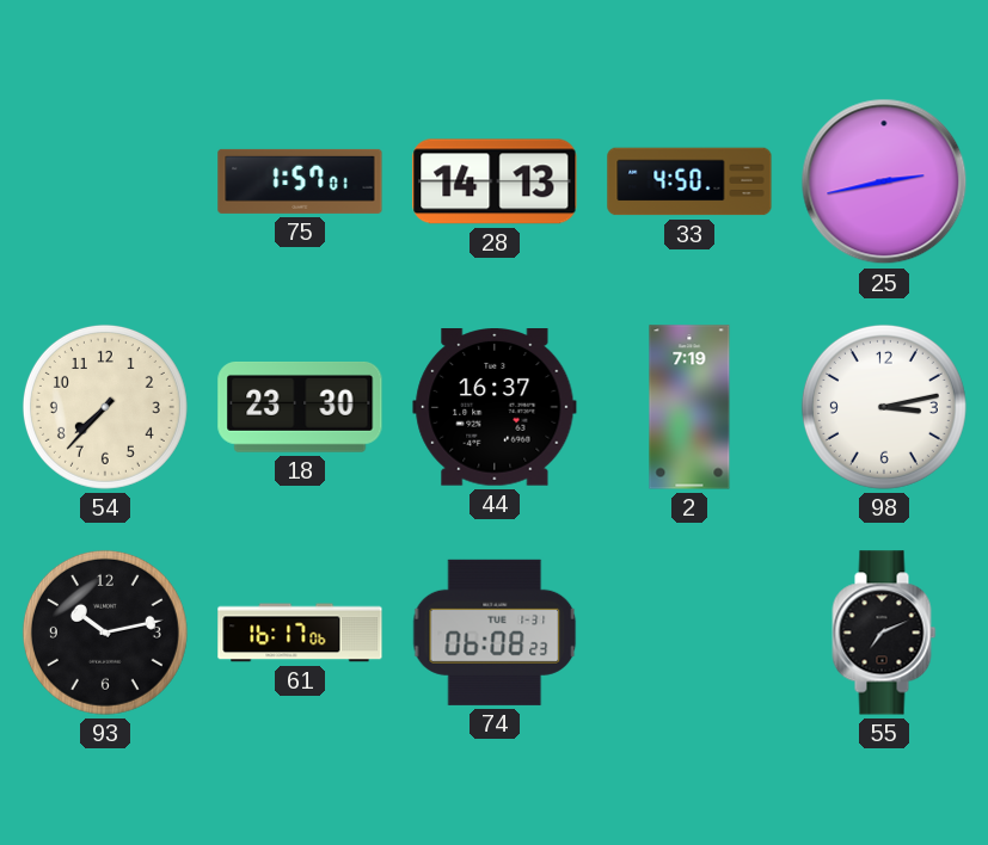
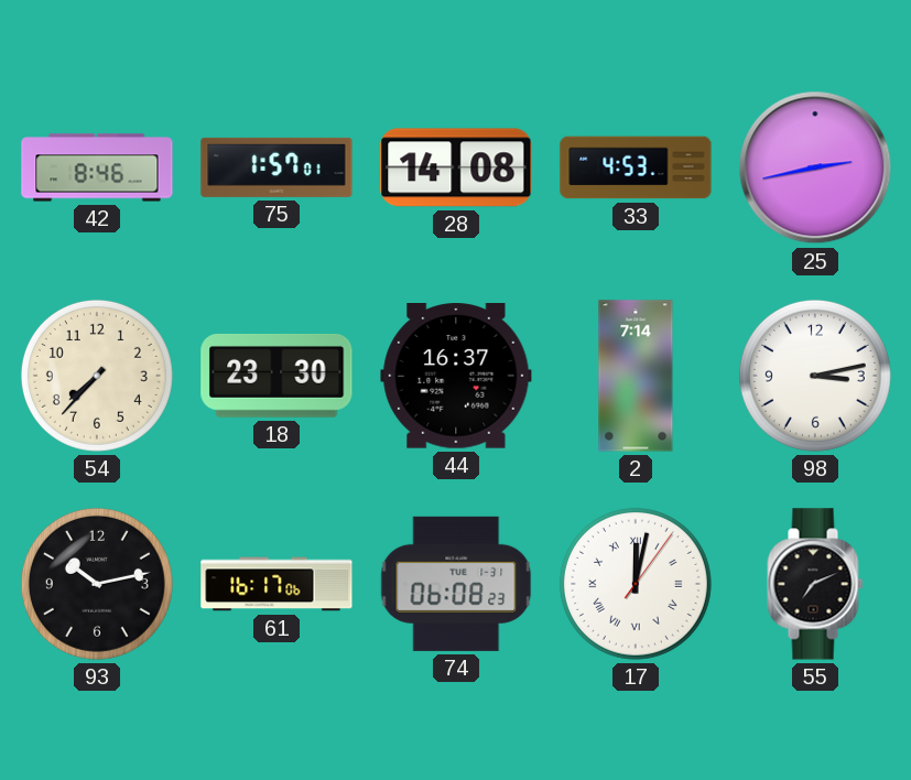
42: none -> 8:46
28: 14:13 -> 14:08
33: 4:50 -> 4:53
2: 7:19 -> 7:14
17: none -> 12:02
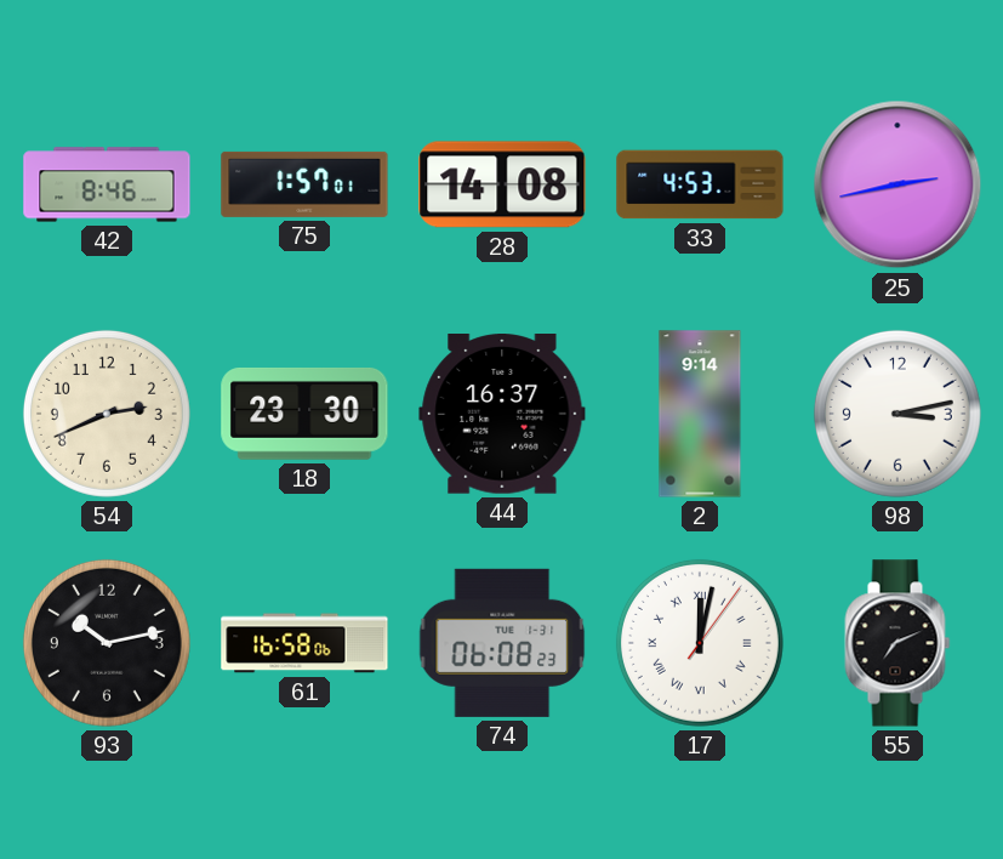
54: 7:37 -> 2:41
2: 7:14 -> 9:14
61: 16:17 -> 16:58
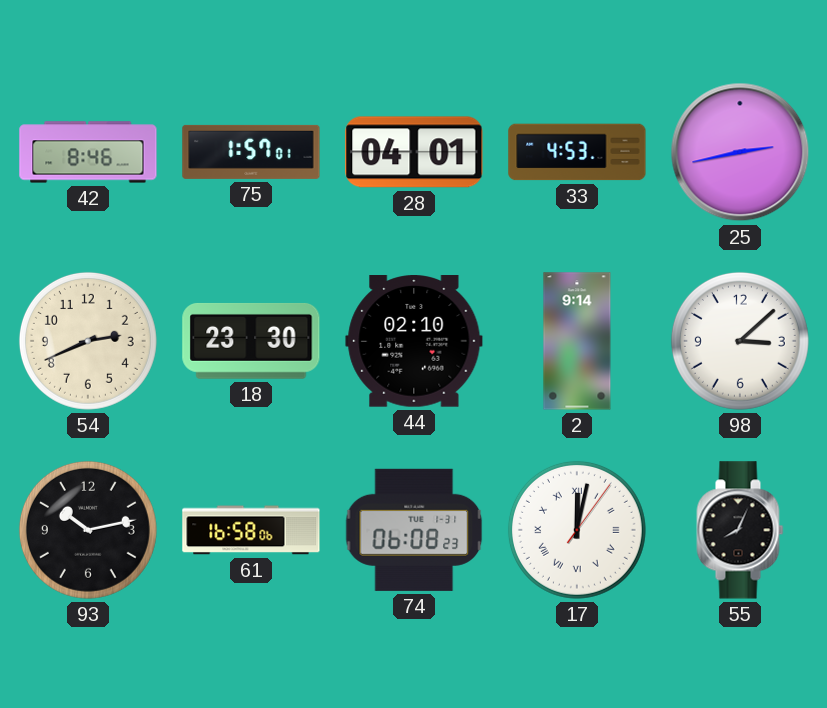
28: 14:08 -> 04:01
44: 16:37 -> 02:10
98: 3:13 -> 3:08
55: 7:11 -> 8:04
